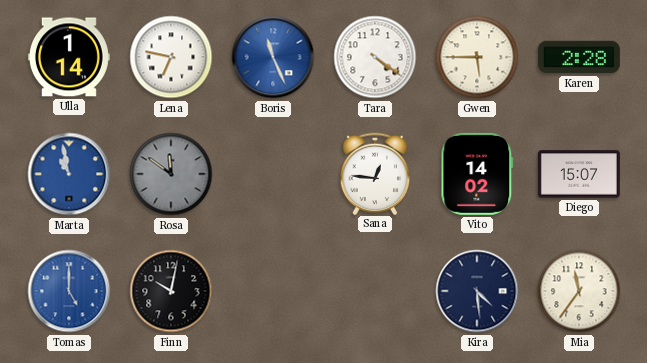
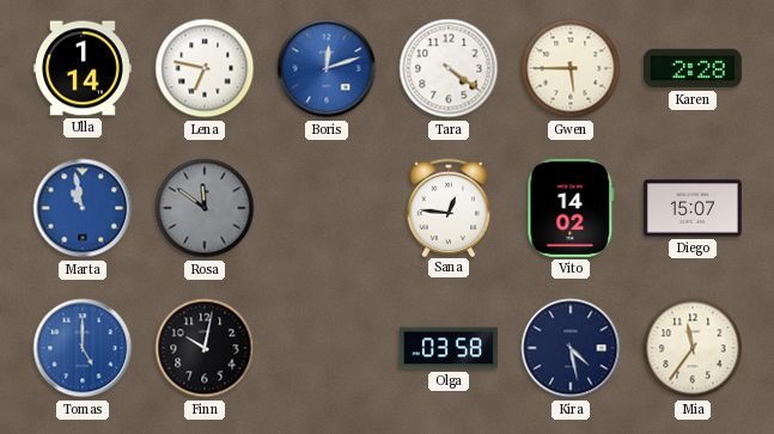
Boris: 11:26 -> 12:12
Olga: none -> 03:58
Kira: 4:29 -> 4:28
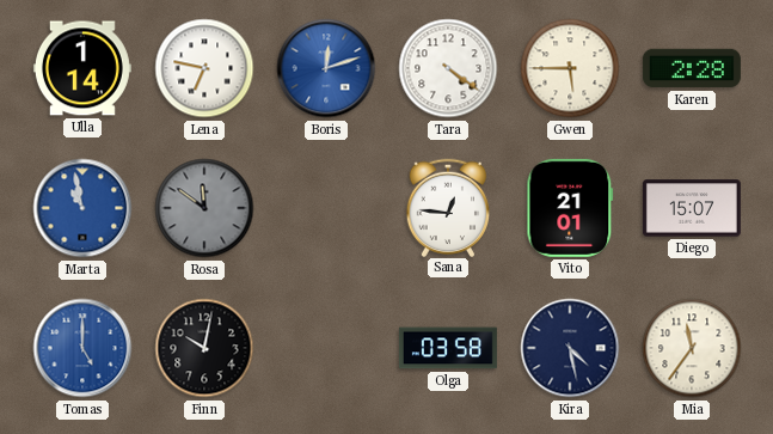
Vito: 14:02 -> 21:01
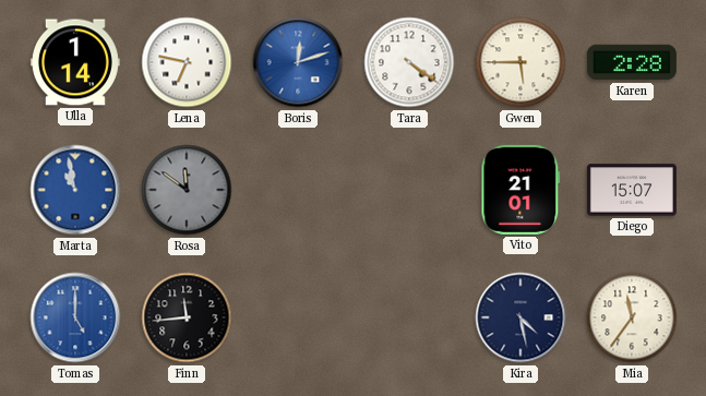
Sana: 12:46 -> none
Finn: 10:02 -> 11:44
Olga: 03:58 -> none
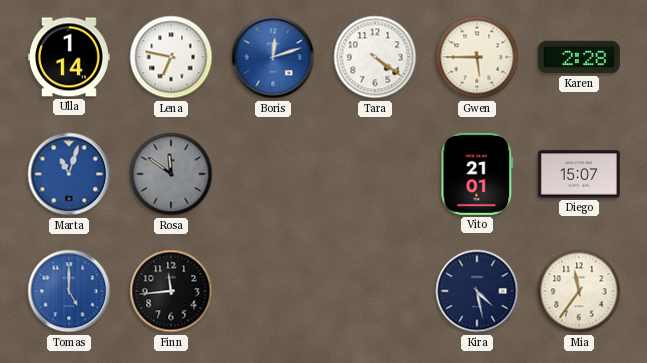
Marta: 10:58 -> 11:03
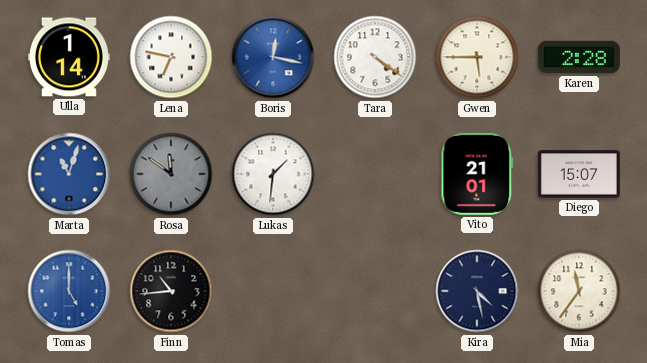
Boris: 12:12 -> 12:17
Lukas: none -> 1:31
Finn: 11:44 -> 10:44
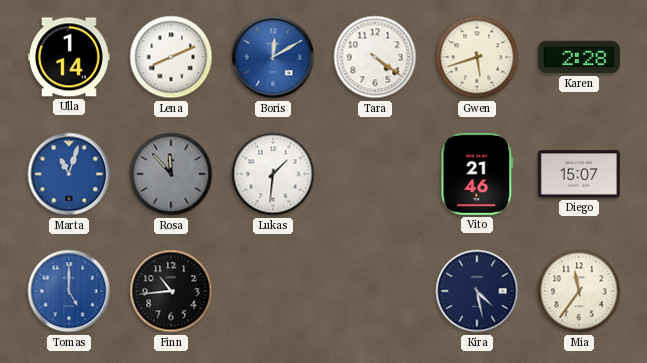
Lena: 6:47 -> 8:11
Boris: 12:17 -> 12:10
Gwen: 5:45 -> 5:42
Rosa: 11:51 -> 11:53
Vito: 21:01 -> 21:46
